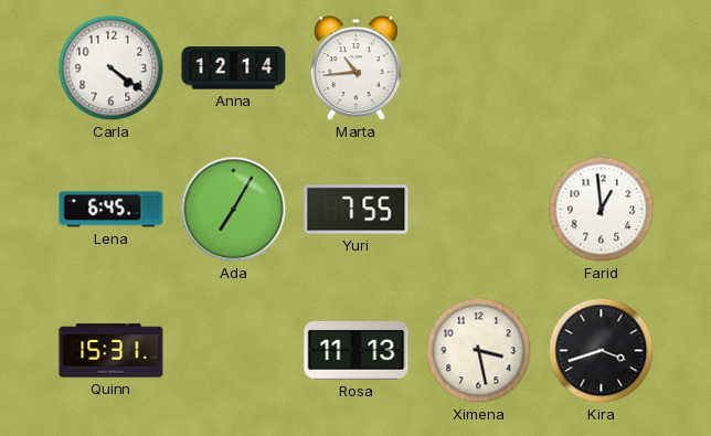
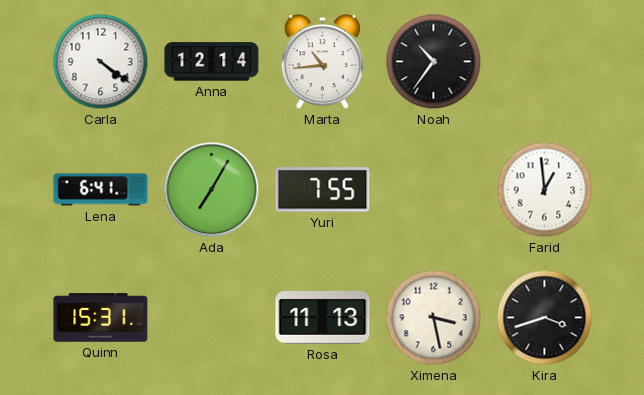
Noah: none -> 10:36
Lena: 6:45 -> 6:41
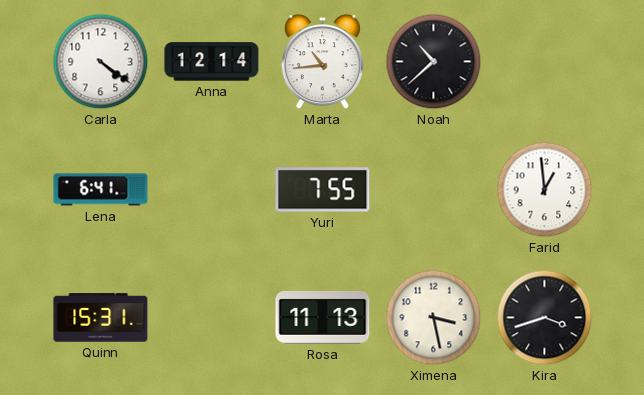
Noah: 10:36 -> 10:38
Ada: 7:05 -> none
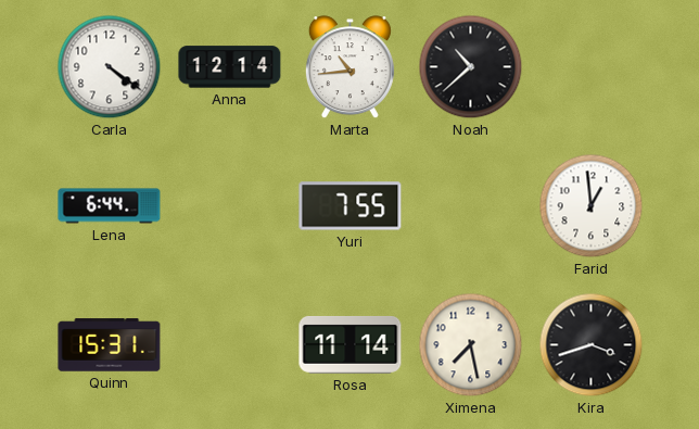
Lena: 6:41 -> 6:44
Rosa: 11:13 -> 11:14
Ximena: 3:28 -> 7:28
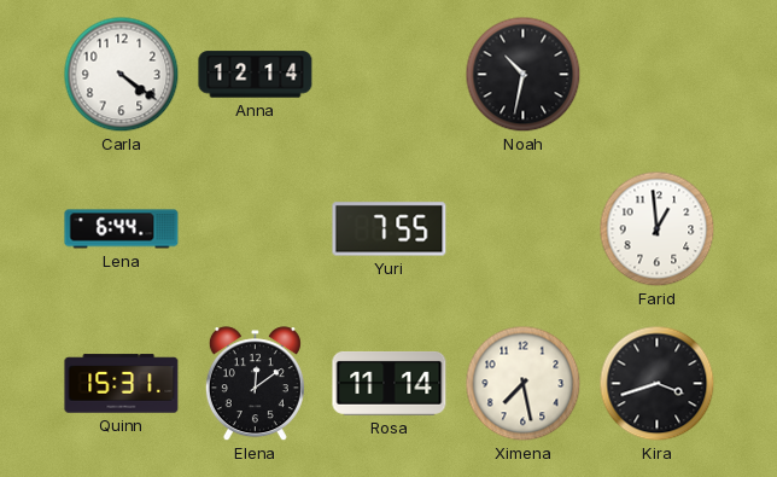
Marta: 10:44 -> none
Noah: 10:38 -> 10:32
Elena: none -> 12:09
